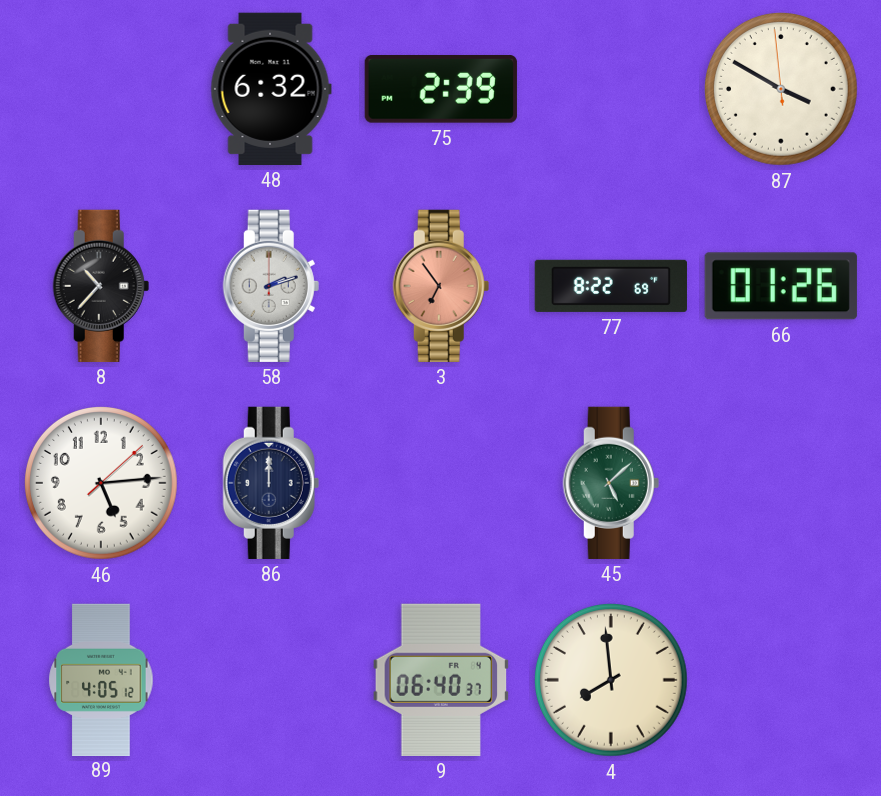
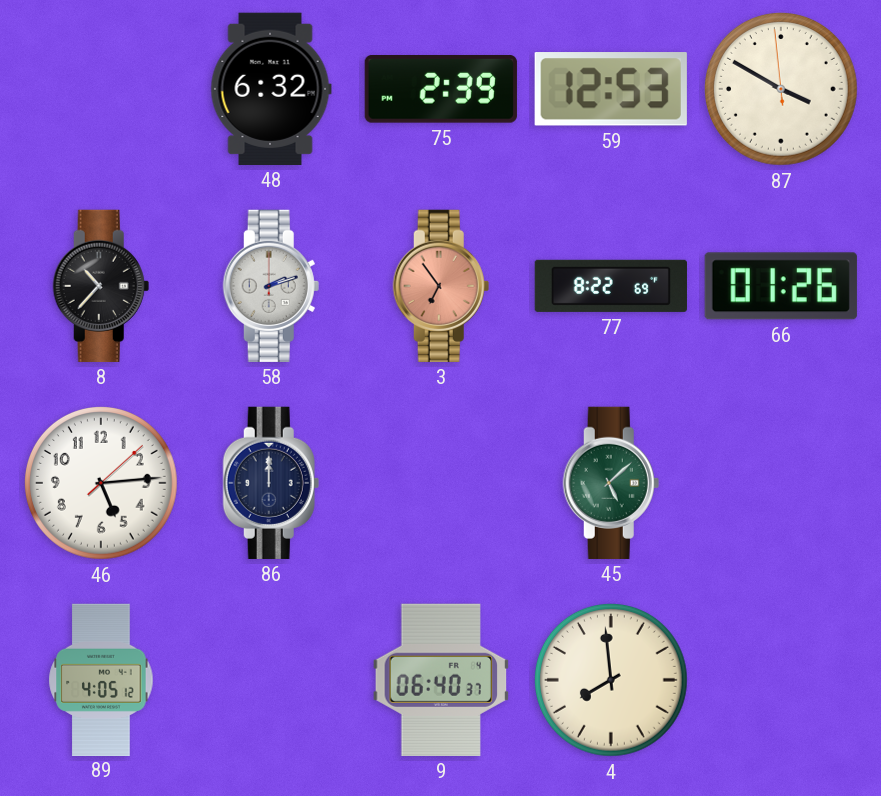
59: none -> 12:53
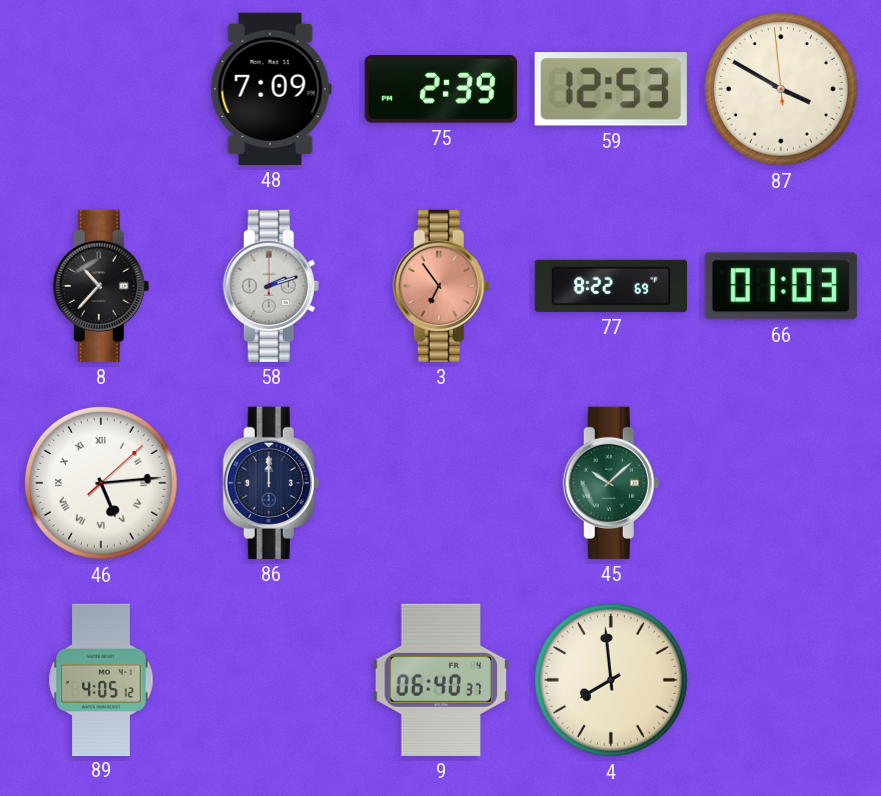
48: 6:32 -> 7:09
66: 01:26 -> 01:03
46 numerals: Arabic -> Roman
45: 5:08 -> 10:08
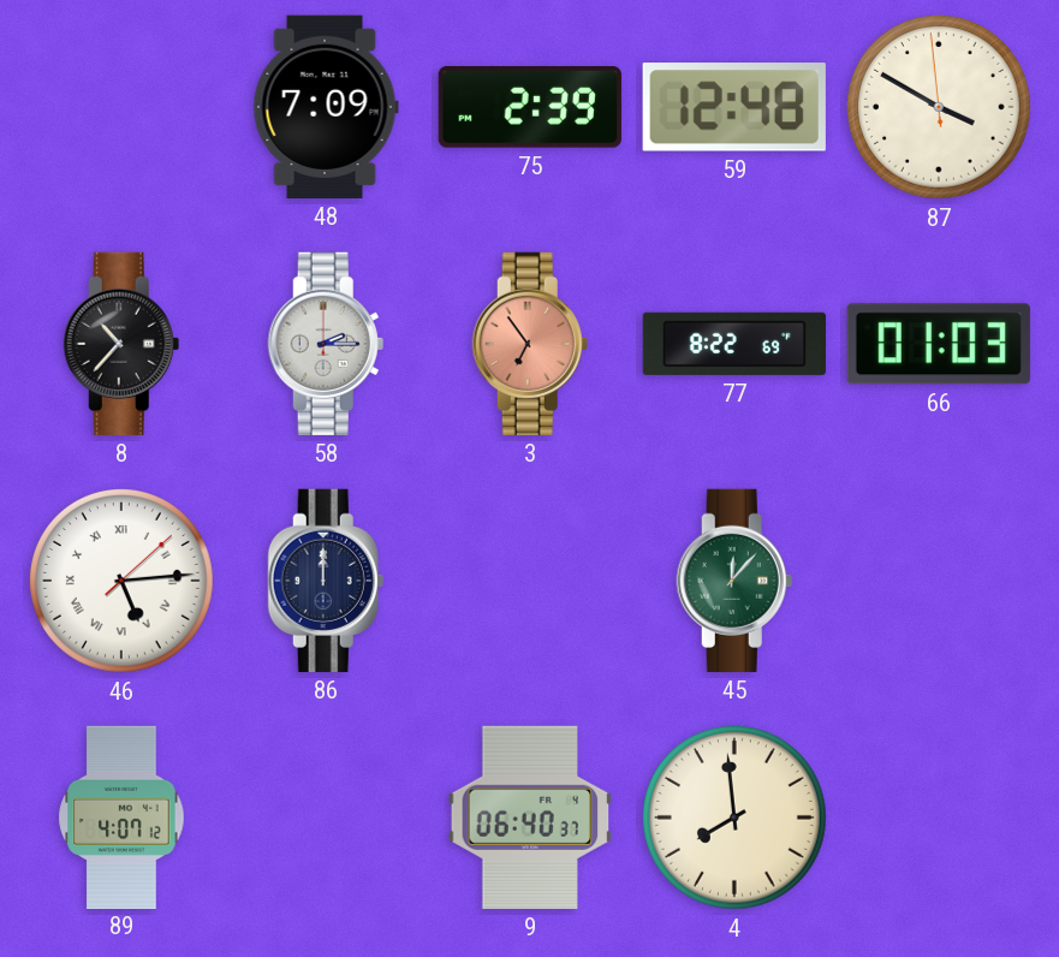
59: 12:53 -> 12:48
58: 2:12 -> 2:15
45: 10:08 -> 12:07
89: 4:05 -> 4:07
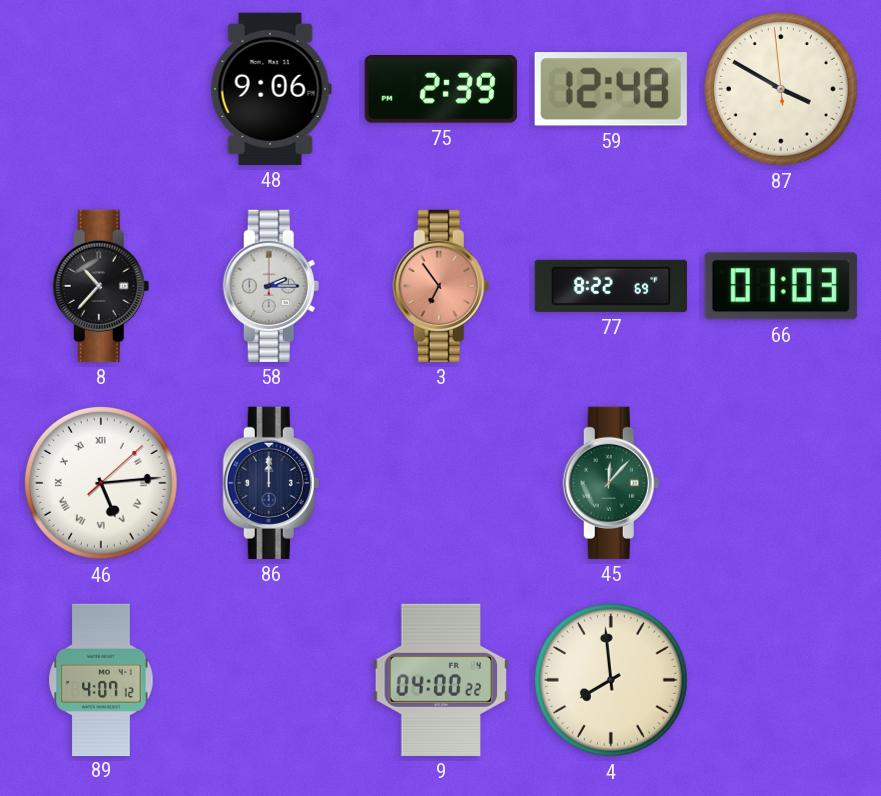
48: 7:09 -> 9:06
9: 06:40 -> 04:00
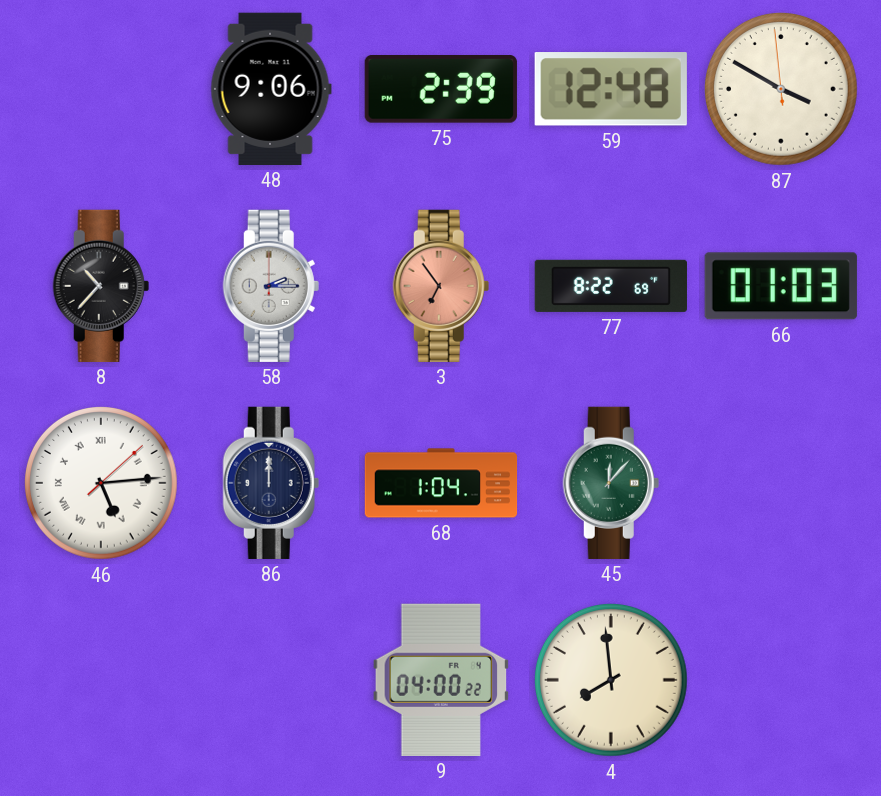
68: none -> 1:04
89: 4:07 -> none
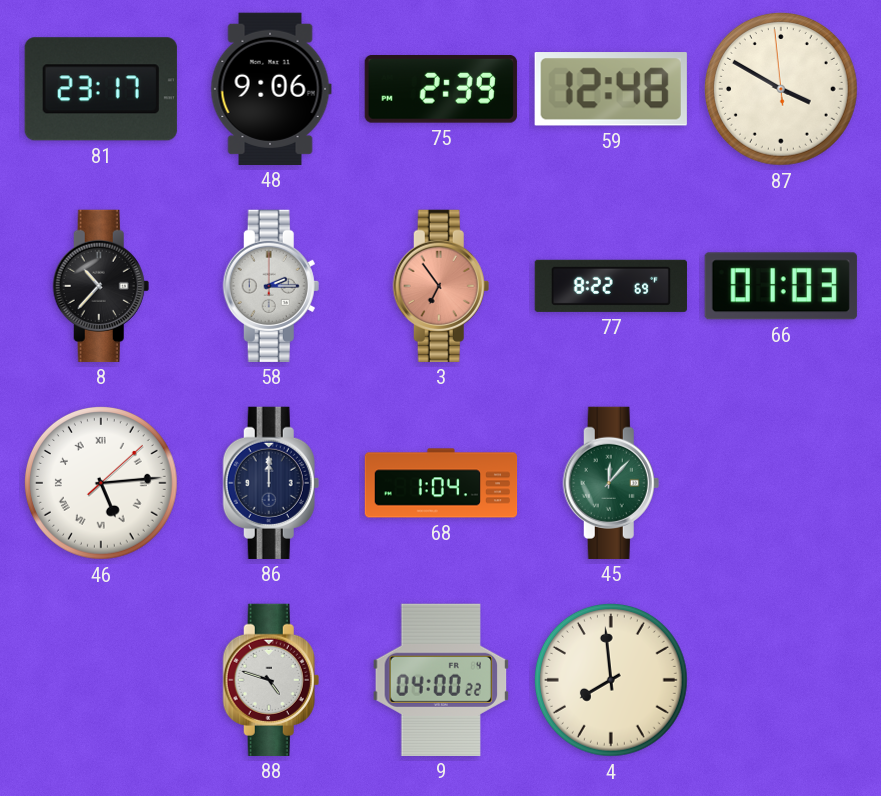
81: none -> 23:17
88: none -> 4:48
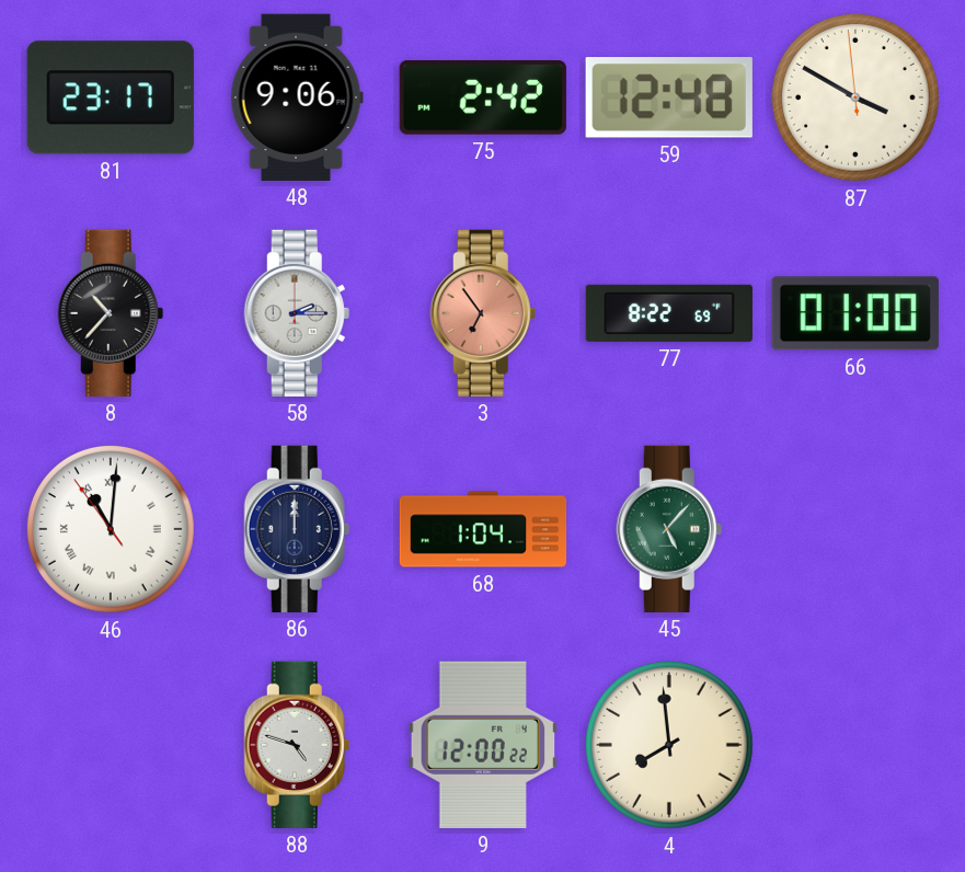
75: 2:39 -> 2:42
66: 01:03 -> 01:00
46: 5:14 -> 11:00
45: 12:07 -> 5:07
9: 04:00 -> 12:00
